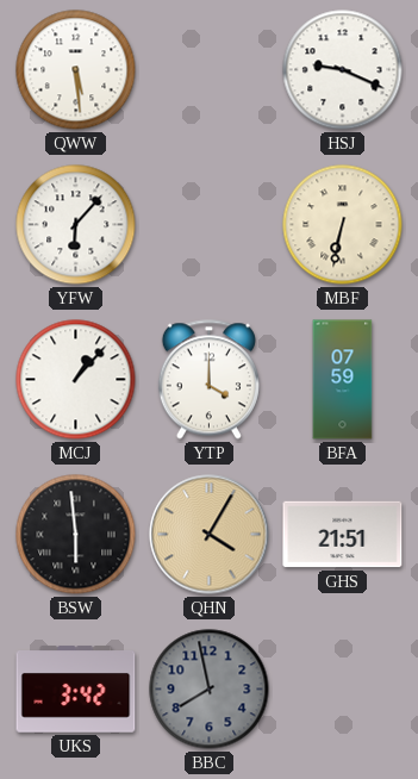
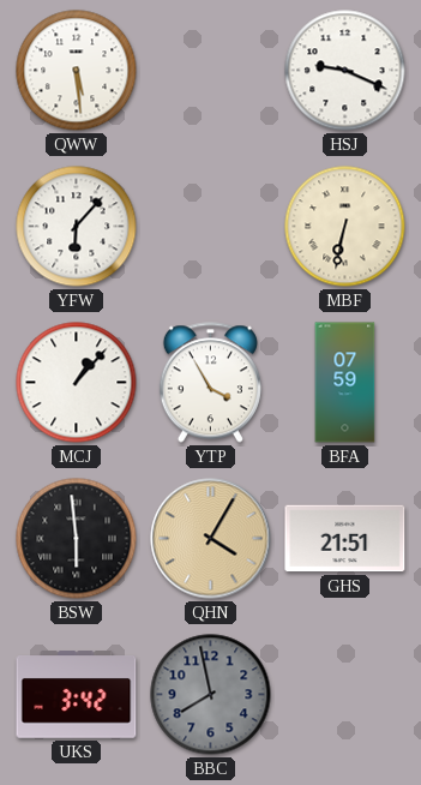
YTP: 4:00 -> 3:55
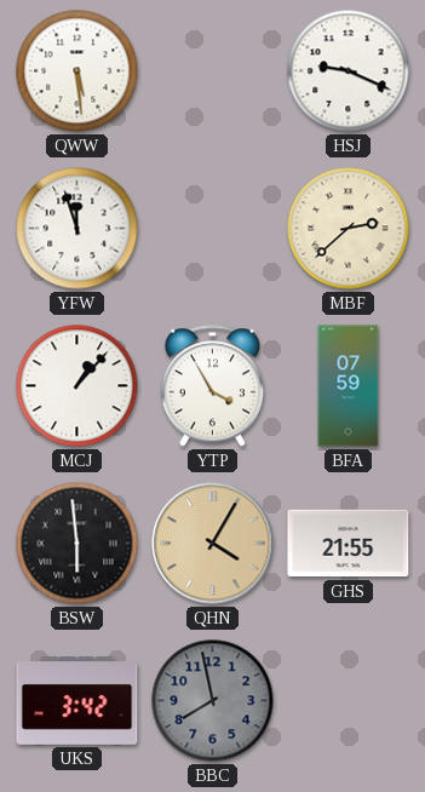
YFW: 6:07 -> 11:57
MBF: 6:32 -> 2:38
GHS: 21:51 -> 21:55
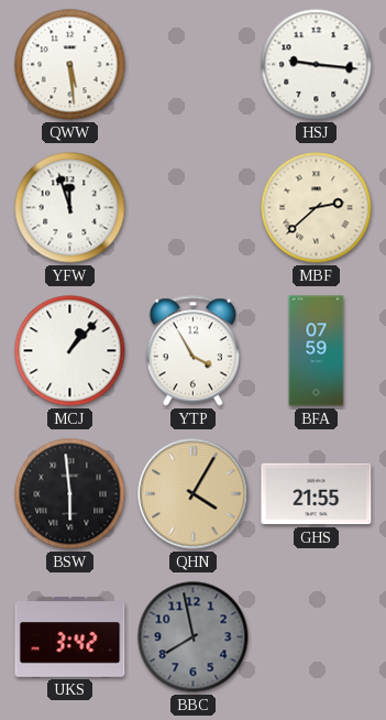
HSJ: 9:19 -> 9:16
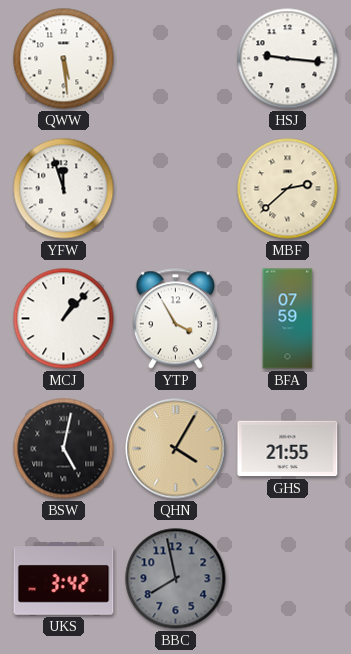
BSW: 5:59 -> 5:02
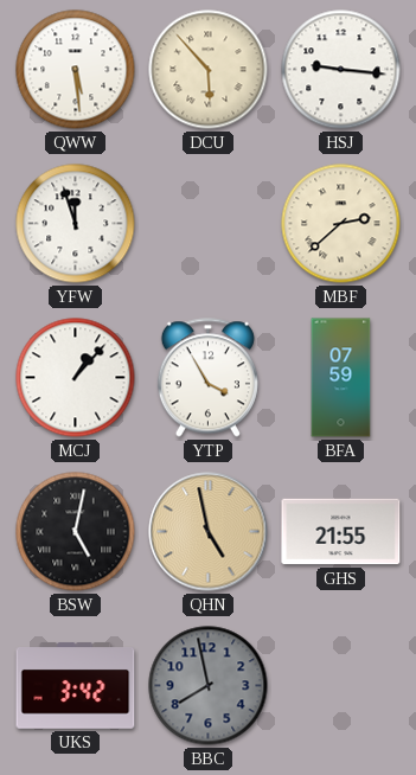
DCU: none -> 5:53
QHN: 4:05 -> 4:58
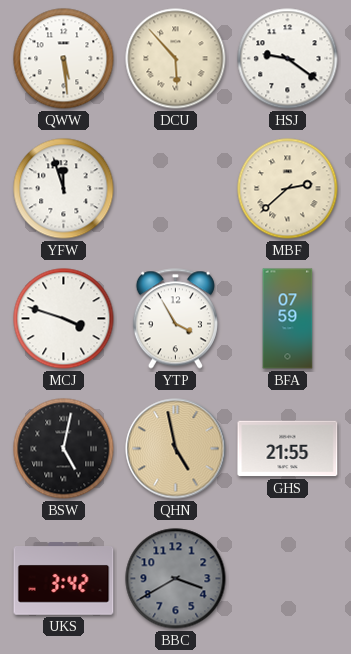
HSJ: 9:16 -> 9:21
MCJ: 1:07 -> 3:48
BBC: 7:58 -> 3:40
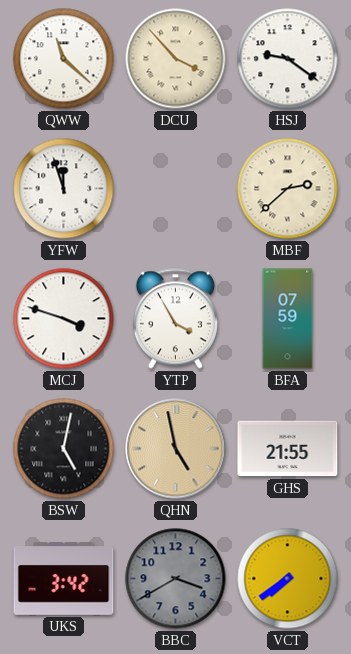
QWW: 5:29 -> 11:22
DCU: 5:53 -> 3:53
VCT: none -> 7:39
